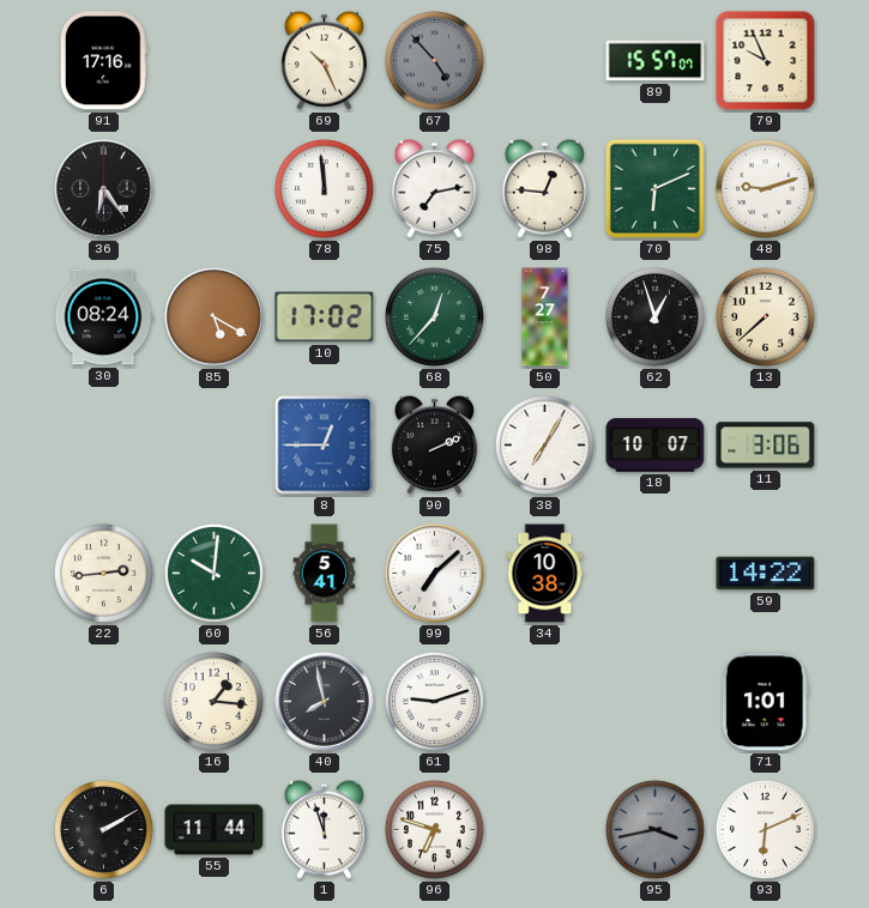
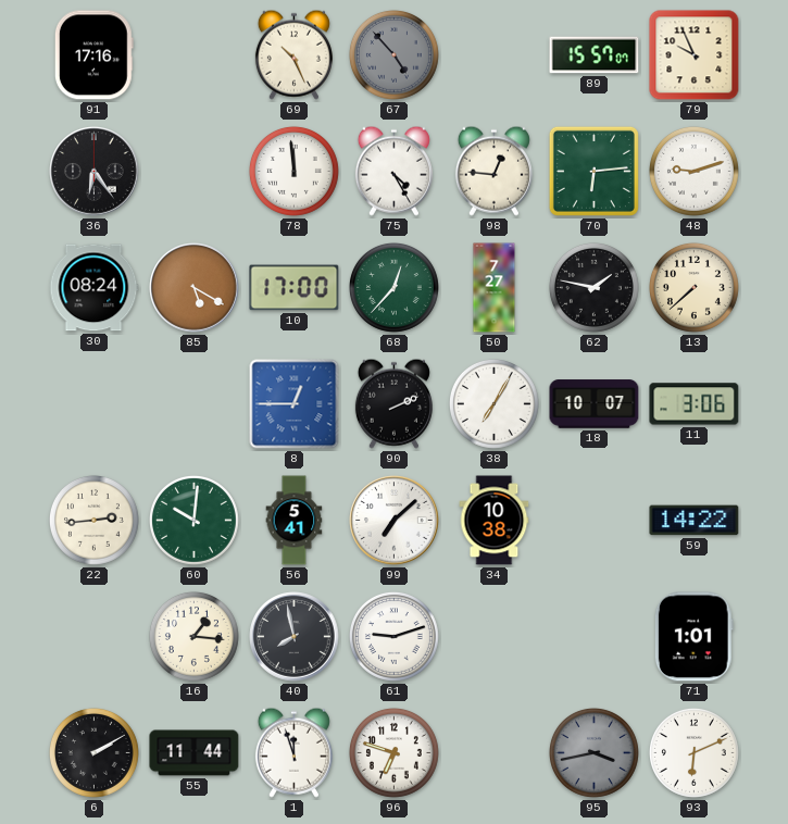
75: 7:13 -> 4:25
70: 6:11 -> 6:14
10: 17:02 -> 17:00
62: 12:57 -> 1:47
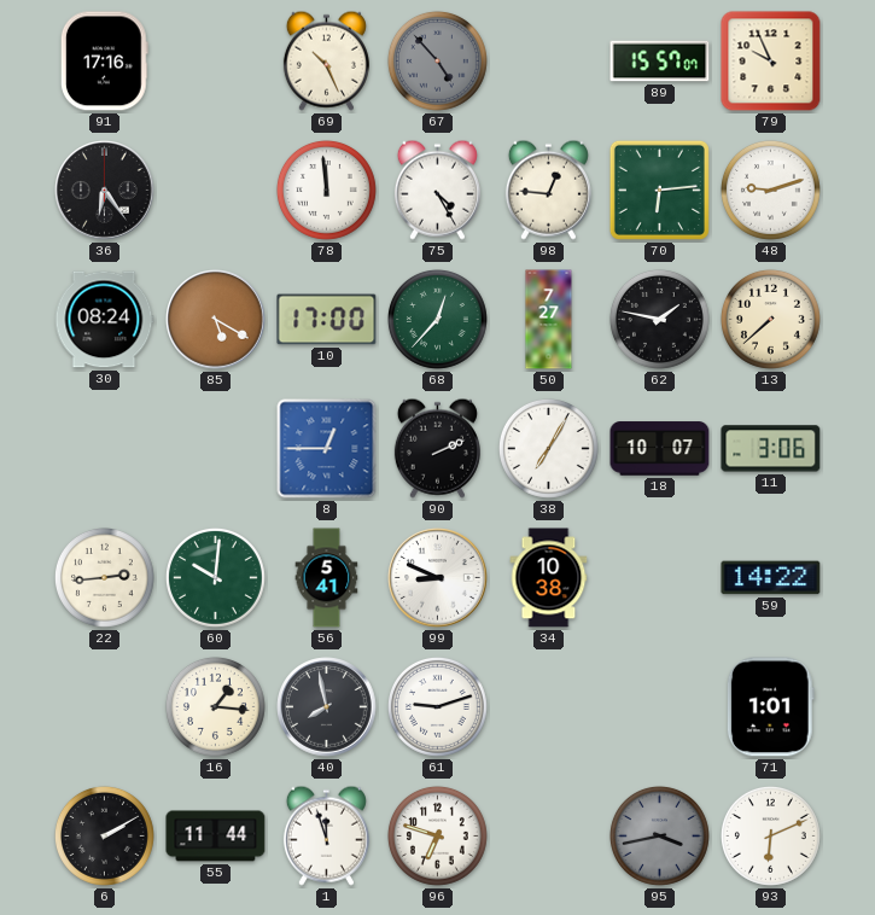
99: 7:08 -> 8:49
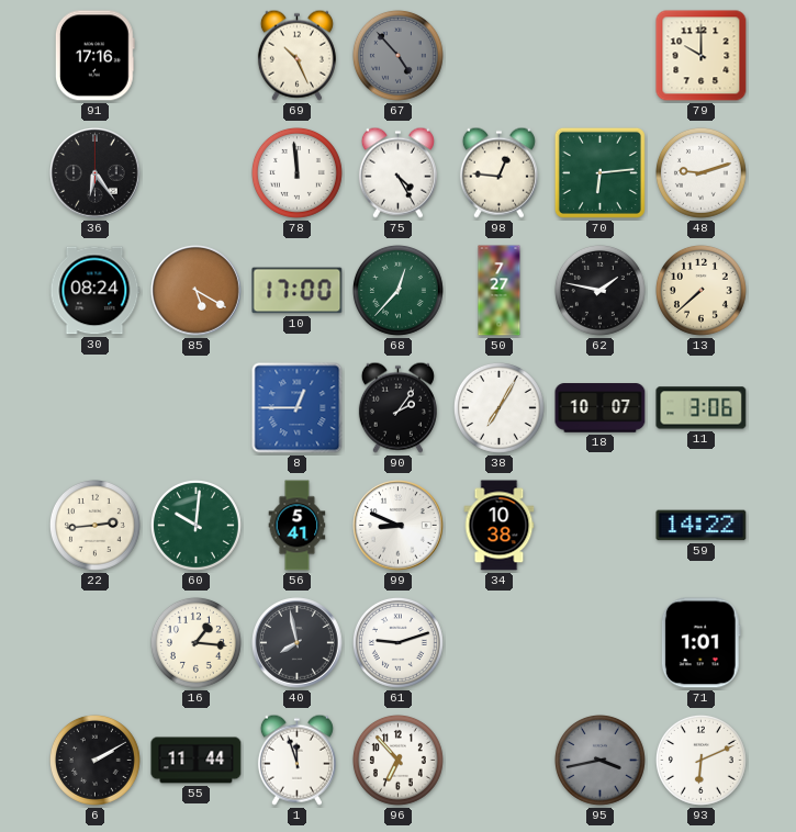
89: 15:57 -> none
79: 9:56 -> 10:00
90: 2:11 -> 2:06
96: 6:48 -> 6:53
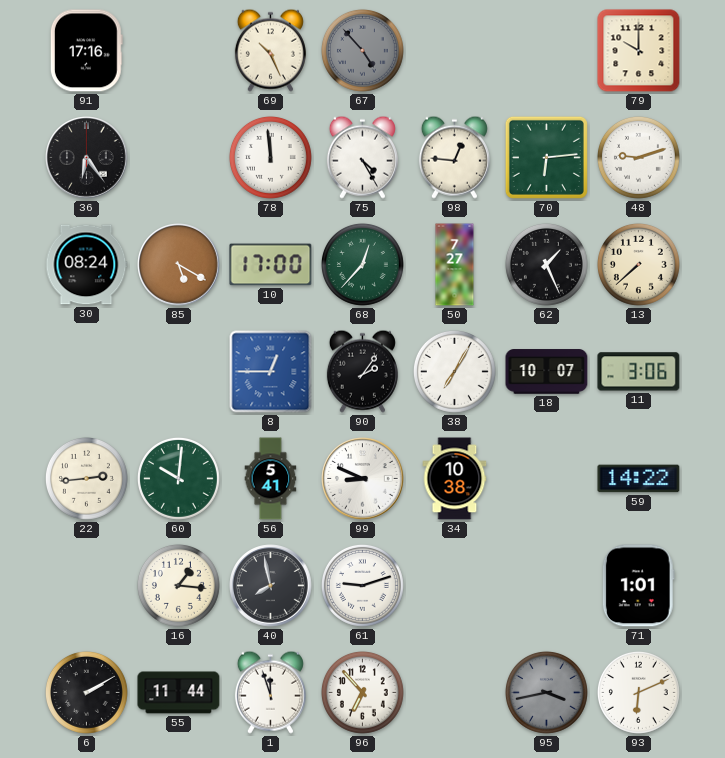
62: 1:47 -> 1:26
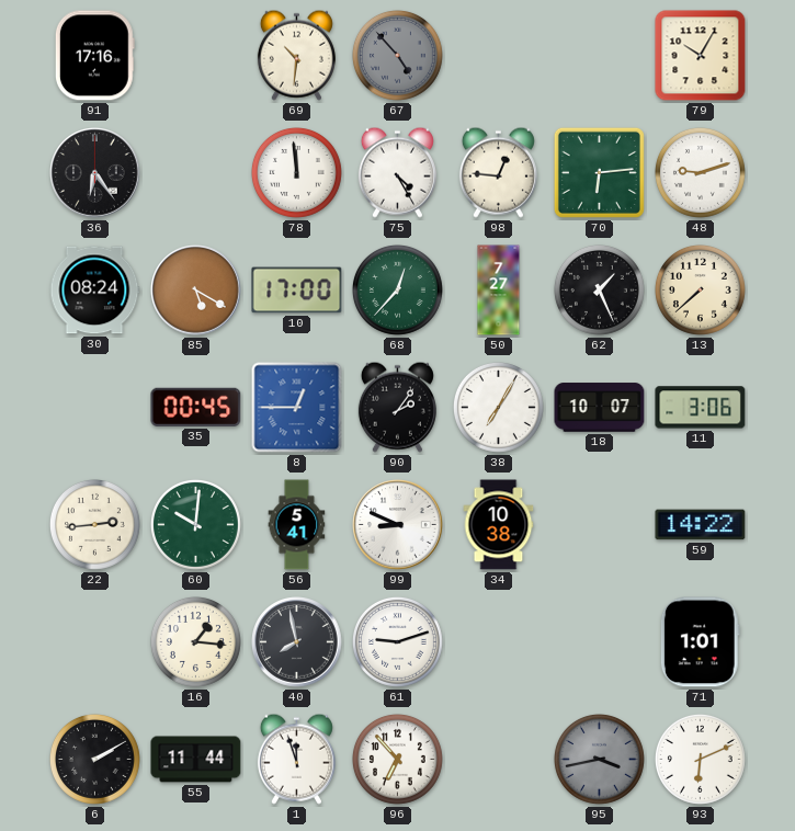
69: 10:26 -> 10:31
79: 10:00 -> 10:05
35: none -> 00:45
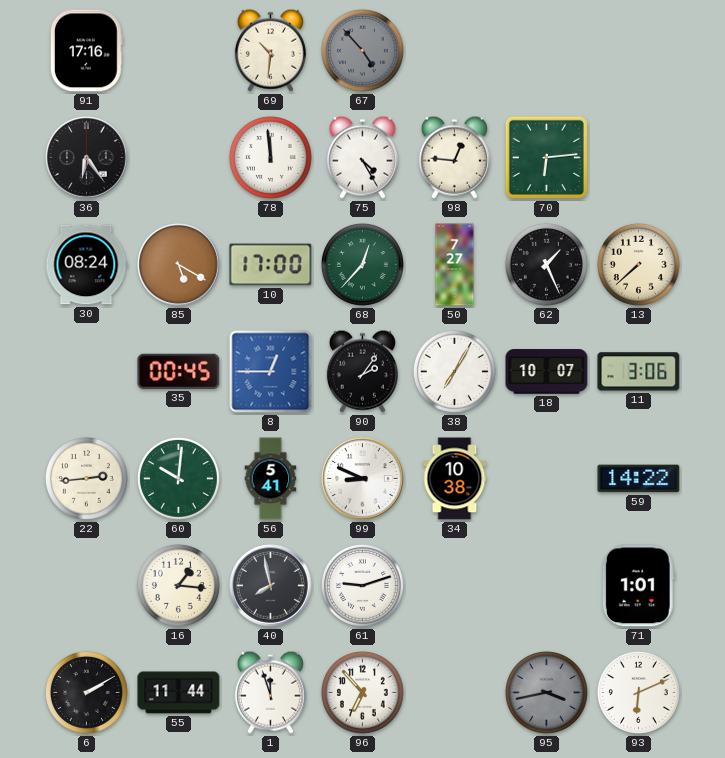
79: 10:05 -> none
48: 9:12 -> none
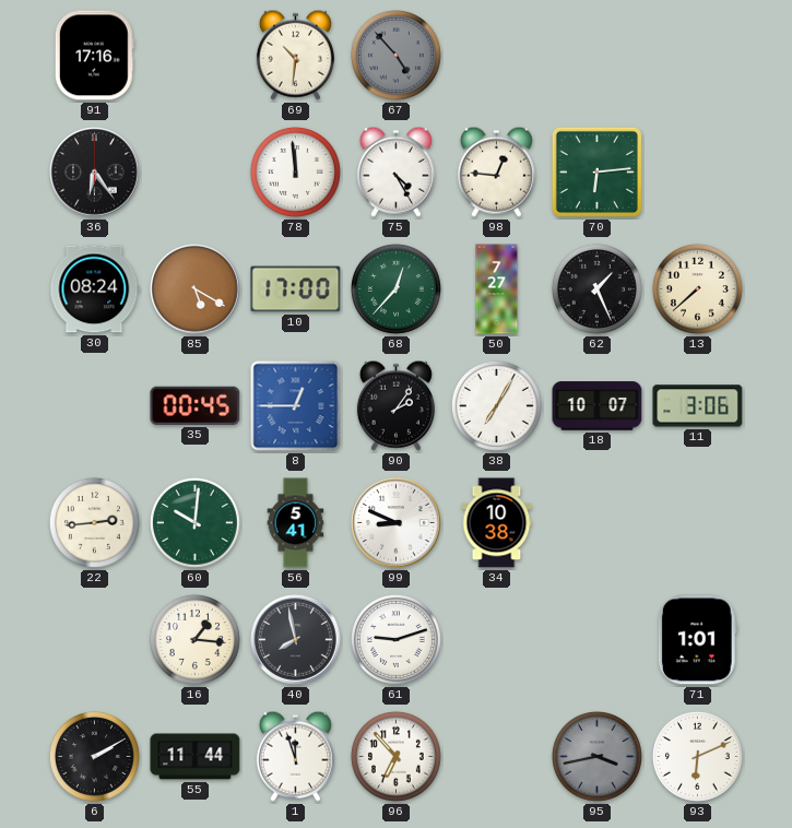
59: 14:22 -> none
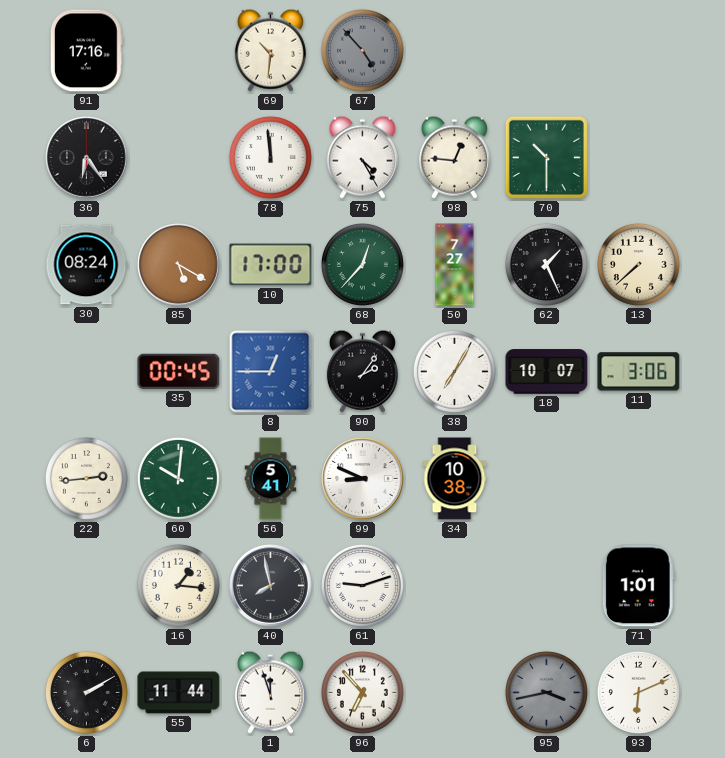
70: 6:14 -> 10:30
